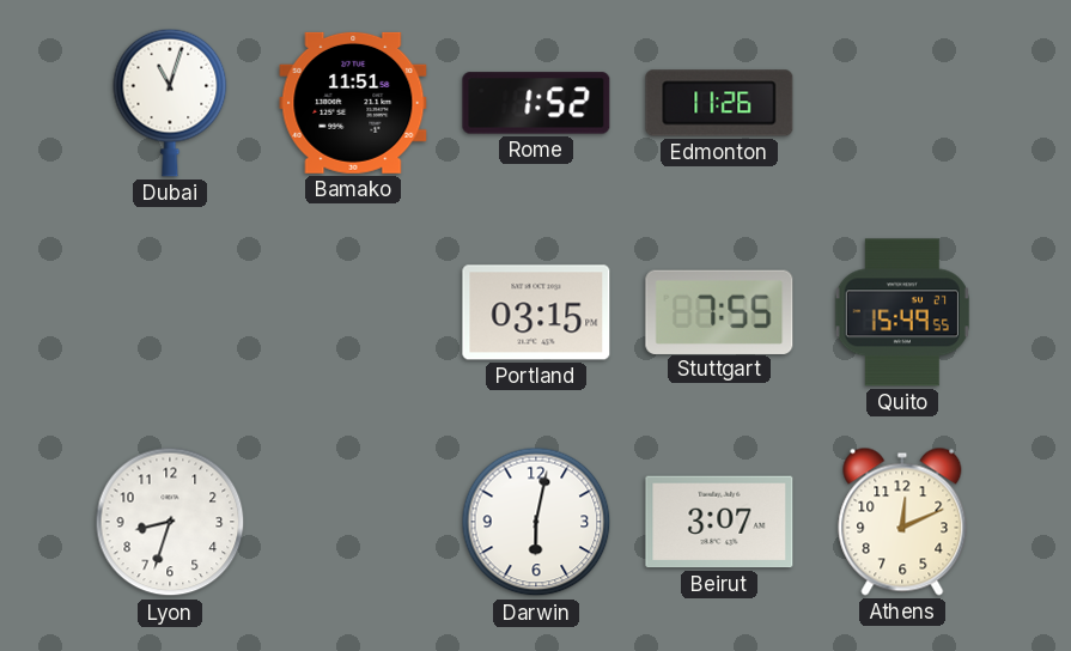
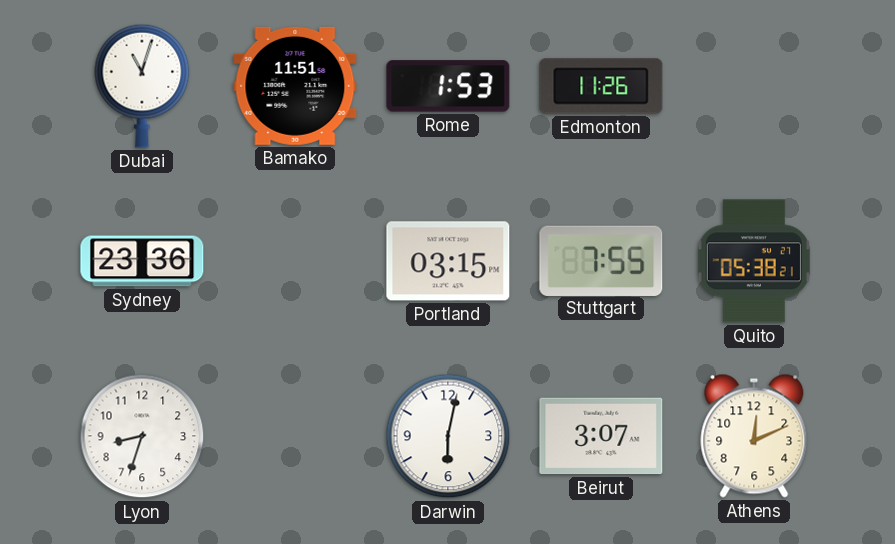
Rome: 1:52 -> 1:53
Sydney: none -> 23:36
Quito: 15:49 -> 05:38
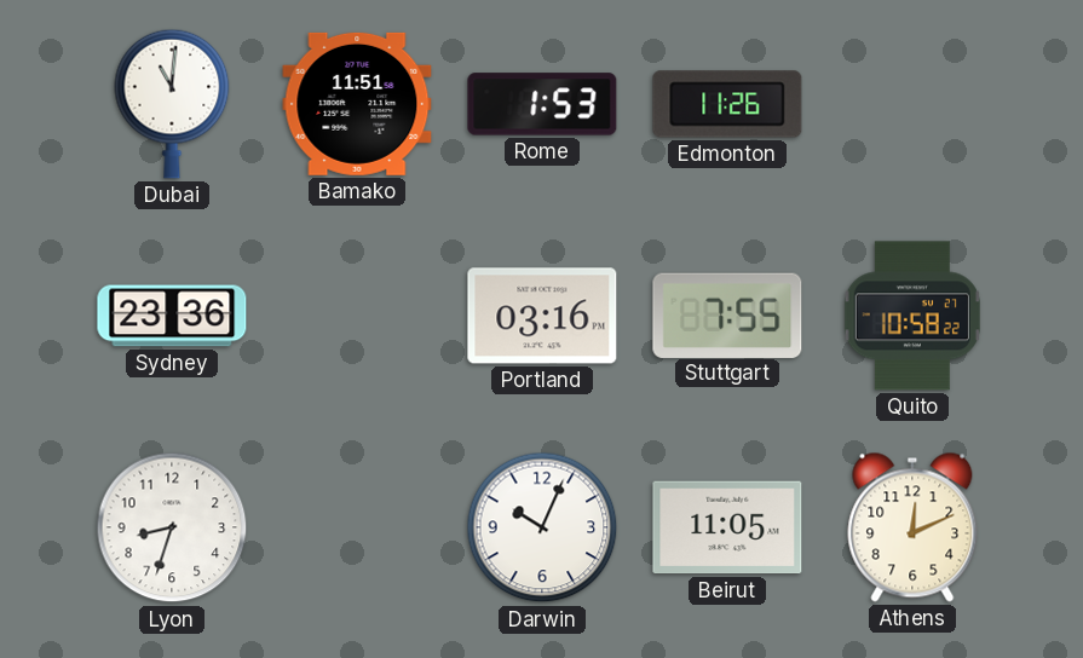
Dubai: 11:03 -> 11:01
Portland: 03:15 -> 03:16
Quito: 05:38 -> 10:58
Darwin: 6:02 -> 10:04
Beirut: 3:07 -> 11:05
